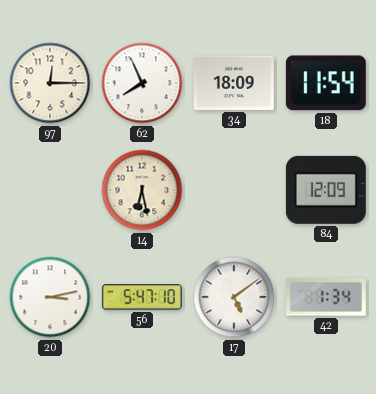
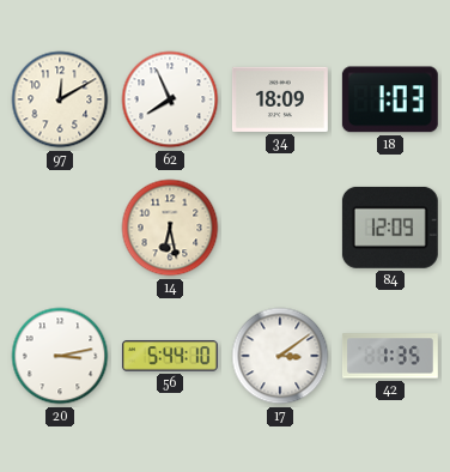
97: 12:15 -> 12:10
18: 11:54 -> 1:03
56: 5:47 -> 5:44
17: 5:09 -> 3:09
42: 1:34 -> 1:35
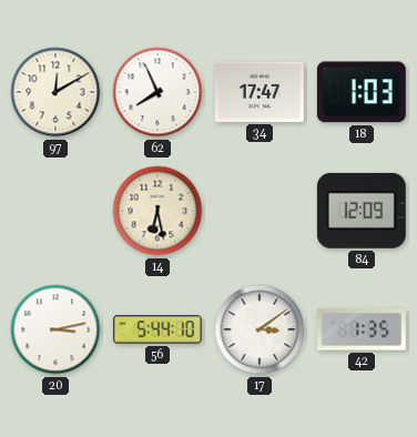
34: 18:09 -> 17:47
